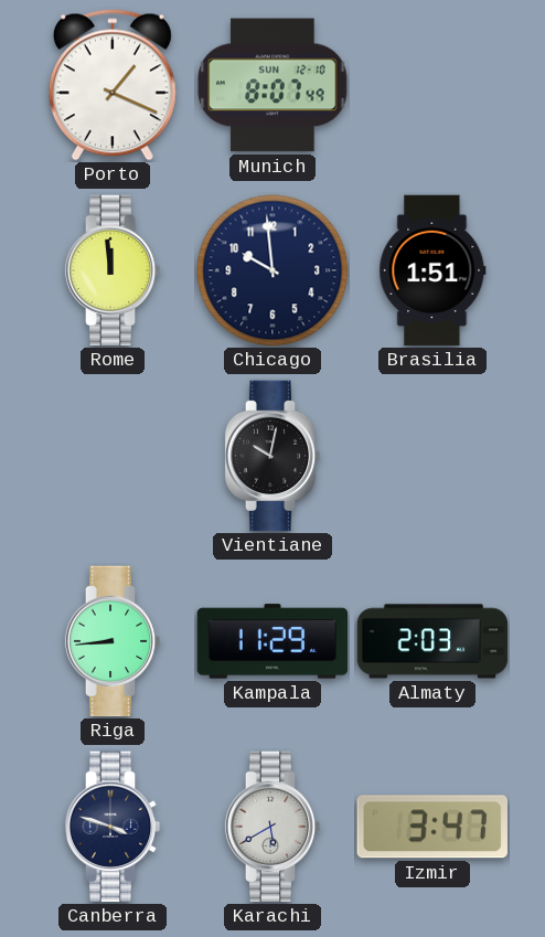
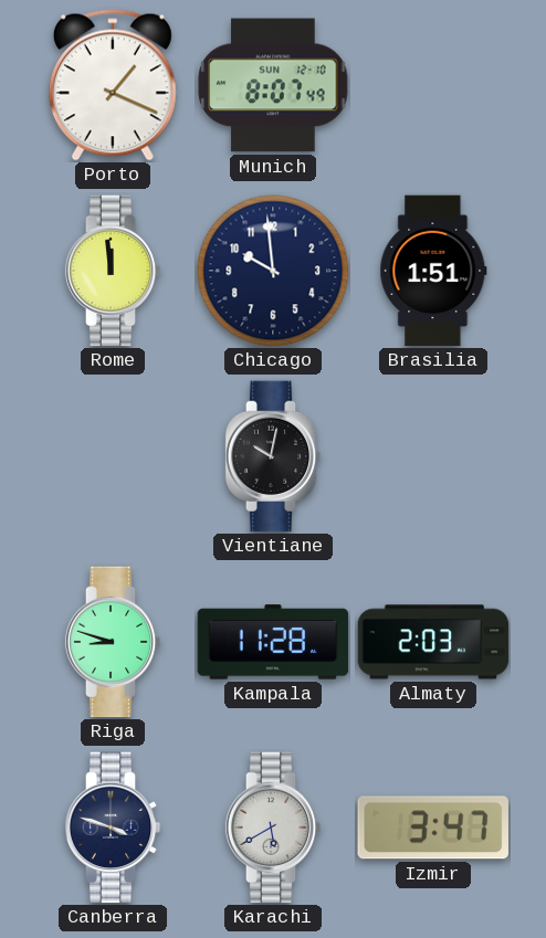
Riga: 8:44 -> 8:48
Kampala: 11:29 -> 11:28
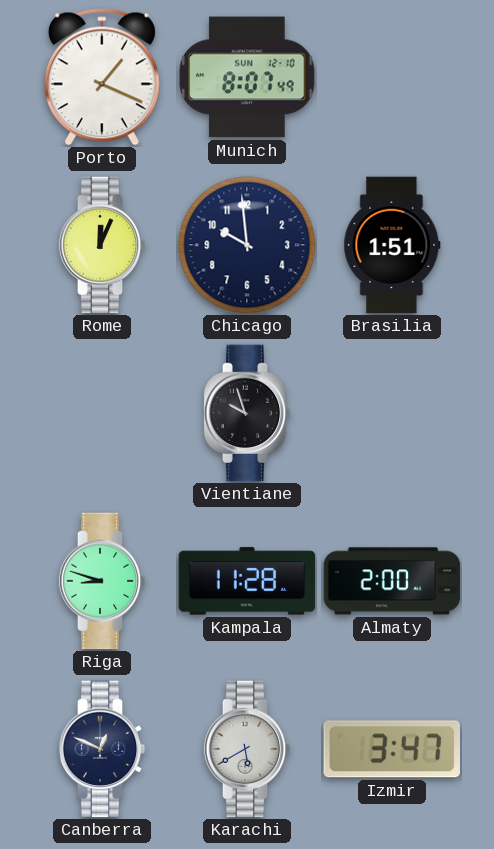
Rome: 11:59 -> 12:04
Vientiane: 10:02 -> 9:57
Almaty: 2:03 -> 2:00
Canberra: 3:48 -> 12:49
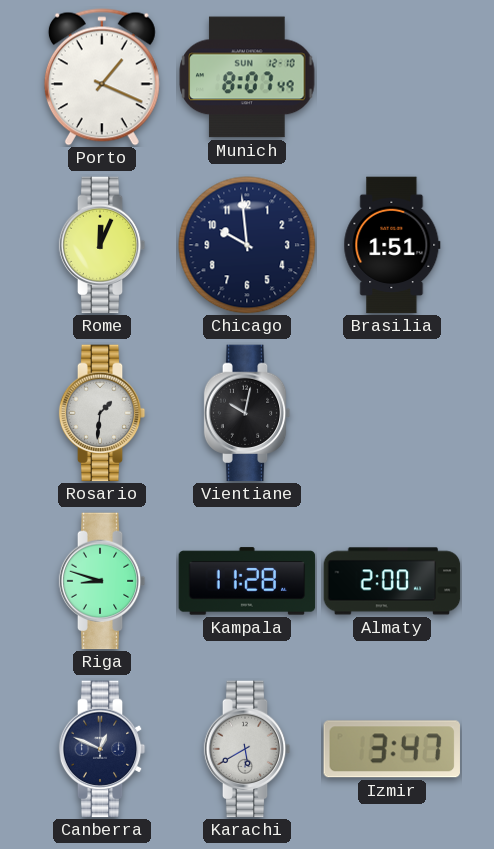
Rosario: none -> 1:31
Vientiane: 9:57 -> 10:02
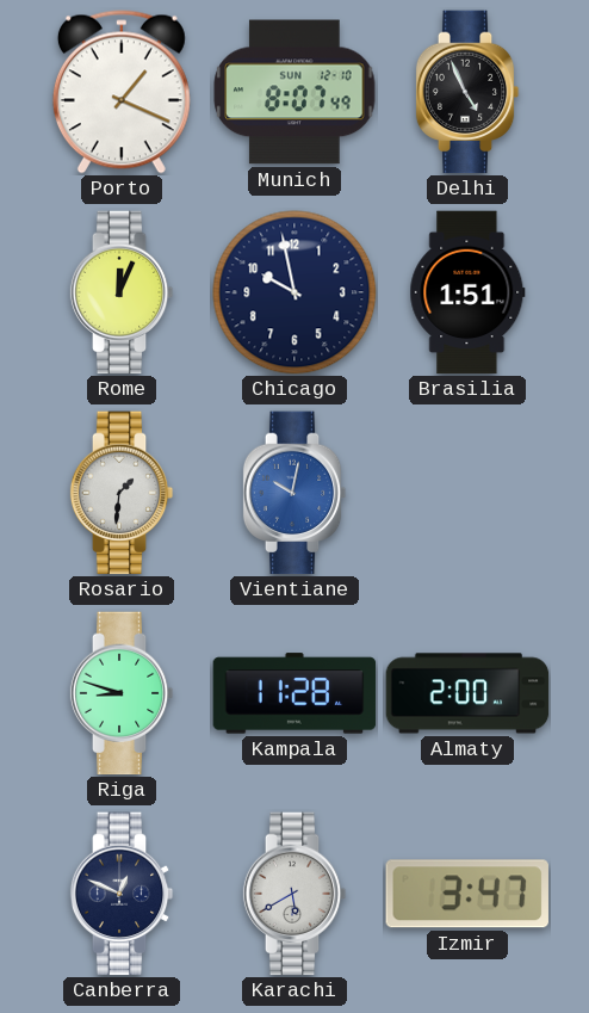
Delhi: none -> 4:56
Chicago: 9:59 -> 9:58
Vientiane dial: black -> blue
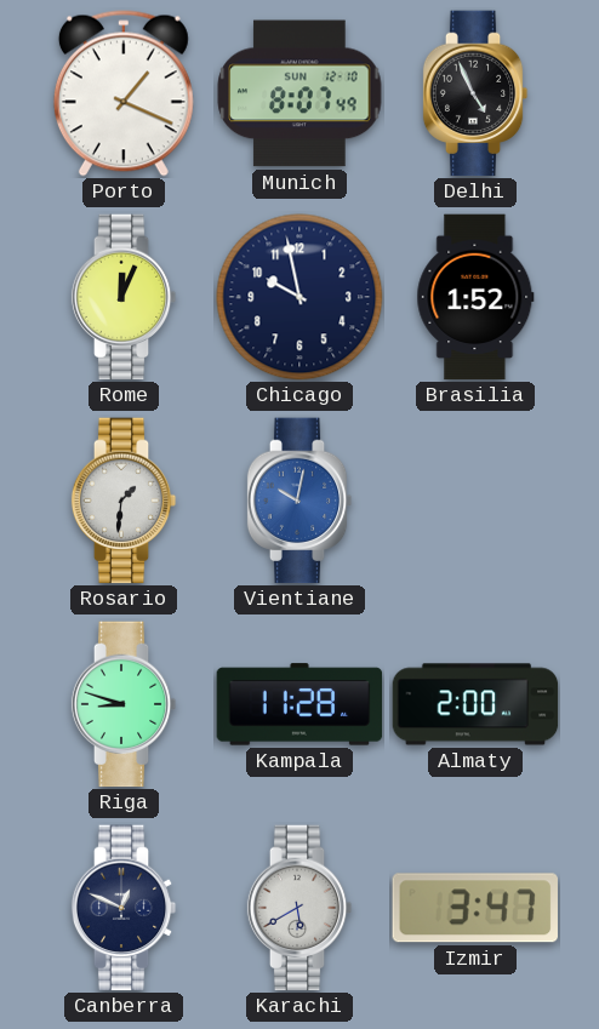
Brasilia: 1:51 -> 1:52
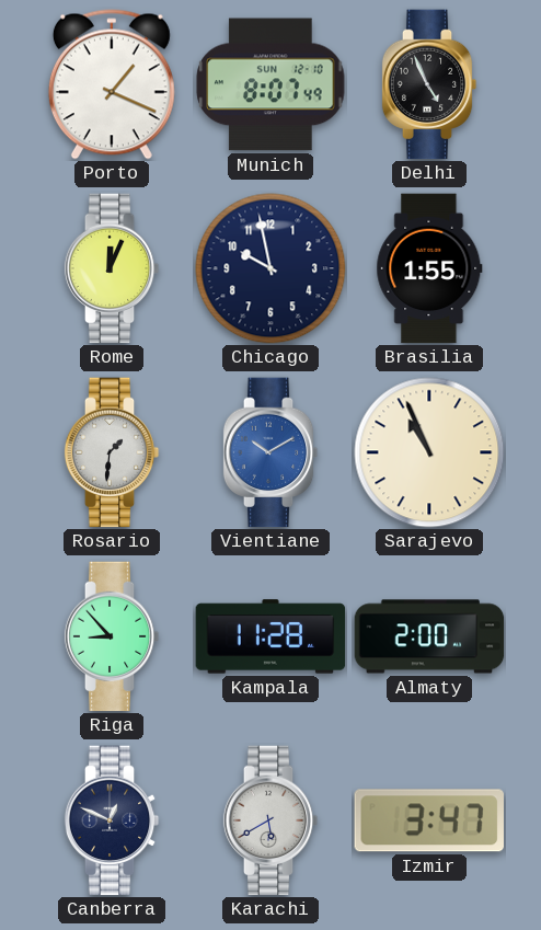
Brasilia: 1:52 -> 1:55
Vientiane: 10:02 -> 10:10
Sarajevo: none -> 10:56
Riga: 8:48 -> 8:53
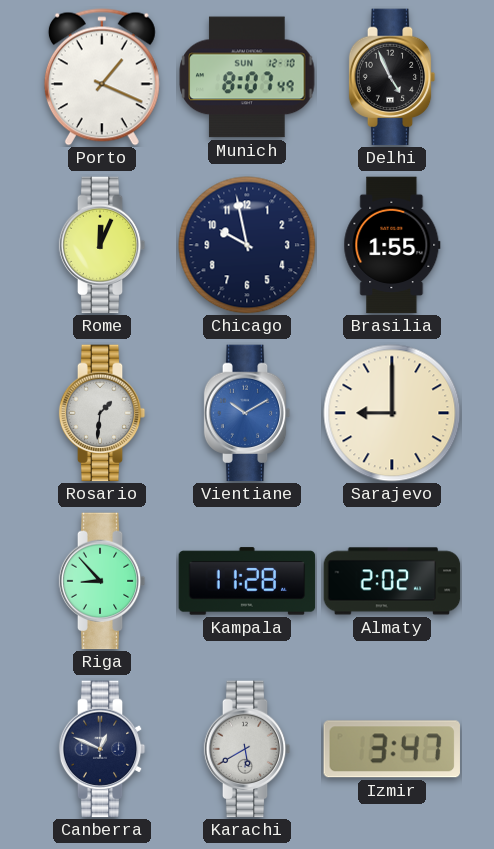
Sarajevo: 10:56 -> 9:00
Almaty: 2:00 -> 2:02
